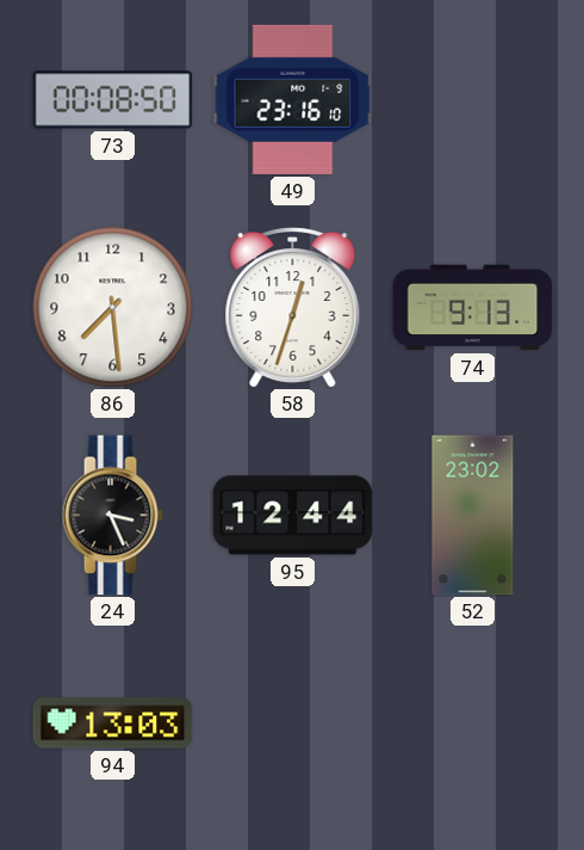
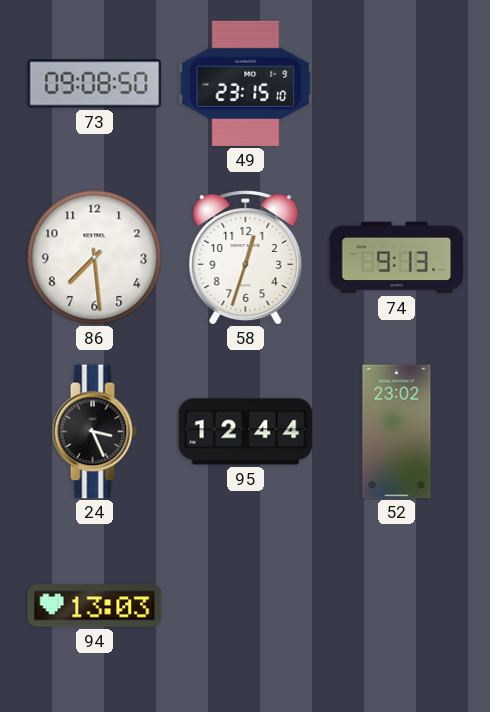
73: 00:08 -> 09:08
49: 23:16 -> 23:15
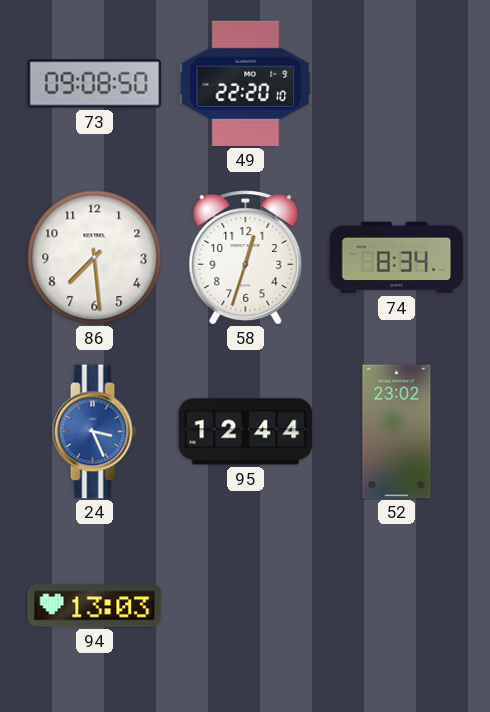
49: 23:15 -> 22:20
74: 9:13 -> 8:34
24 dial: black -> blue
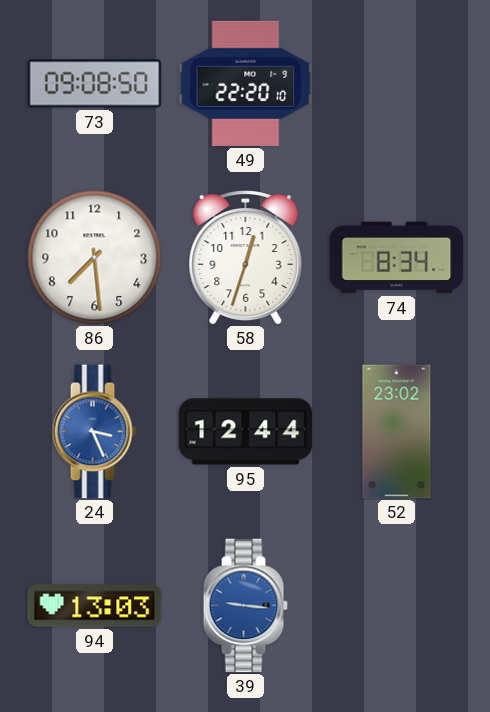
39: none -> 9:16
